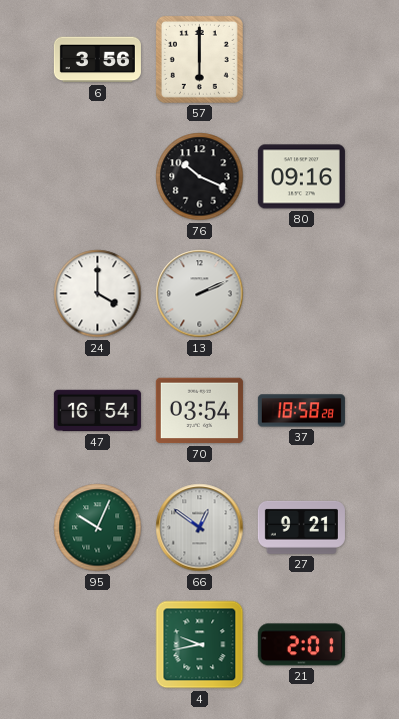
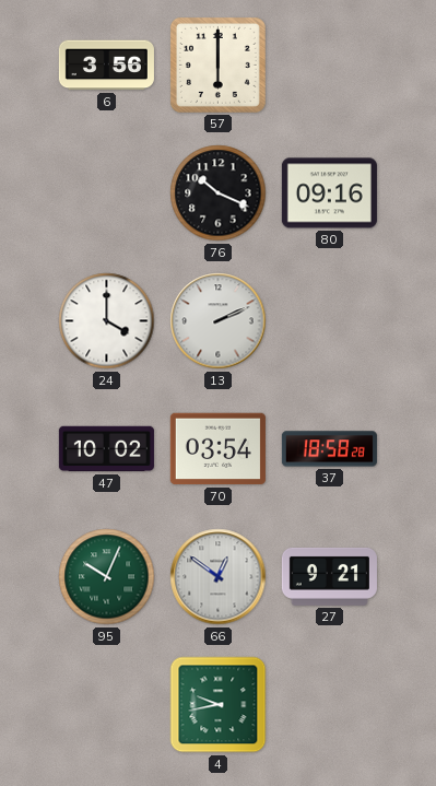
47: 16:54 -> 10:02
21: 2:01 -> none
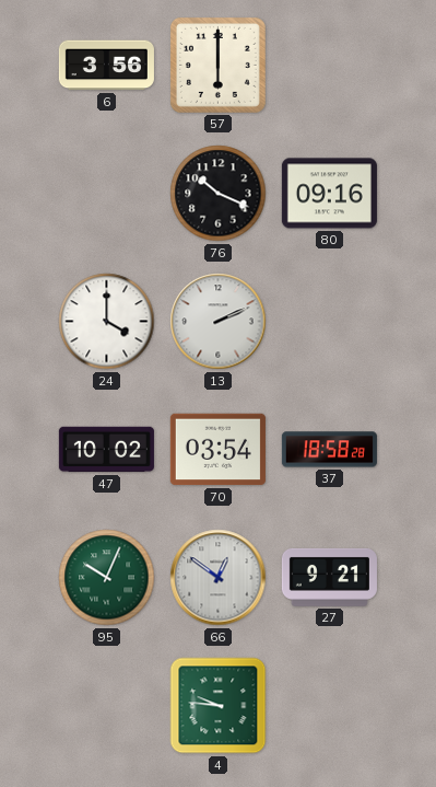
4: 9:43 -> 9:46
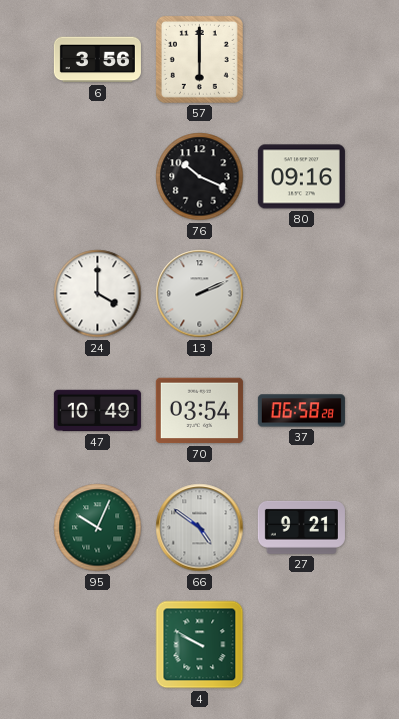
47: 10:02 -> 10:49
37: 18:58 -> 06:58
66: 12:51 -> 4:51
4: 9:46 -> 9:50
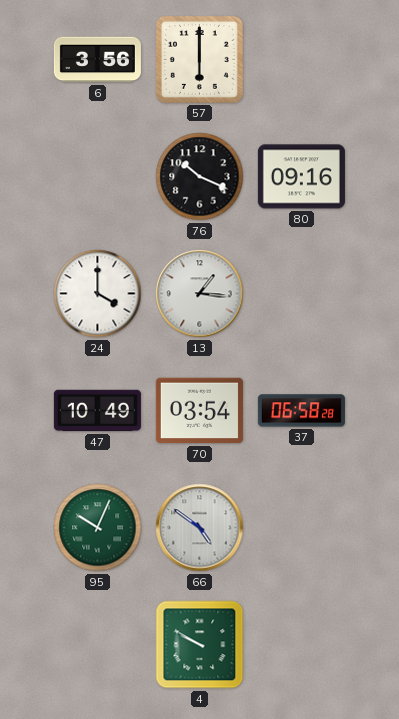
13: 2:11 -> 1:16
27: 9:21 -> none
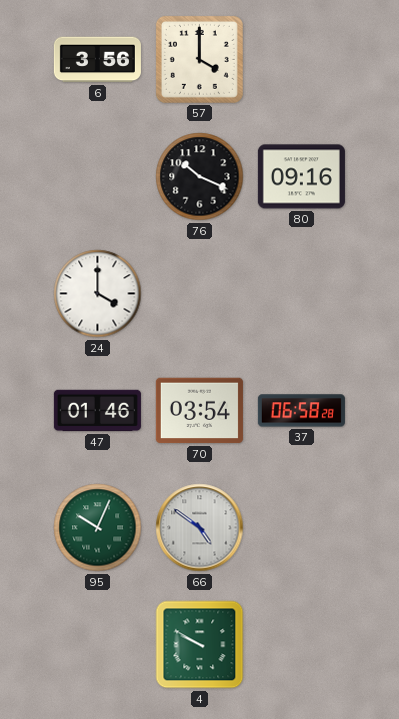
57: 6:00 -> 4:00
13: 1:16 -> none
47: 10:49 -> 01:46
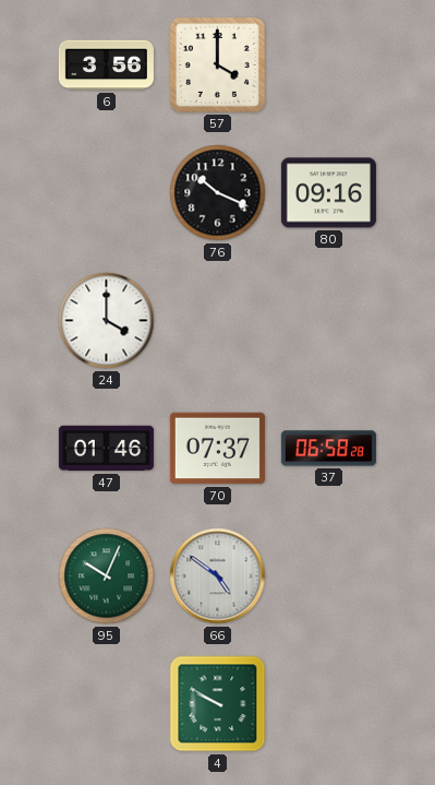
70: 03:54 -> 07:37
